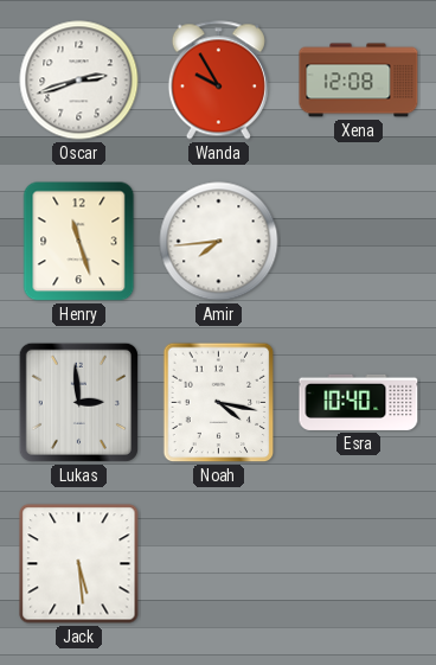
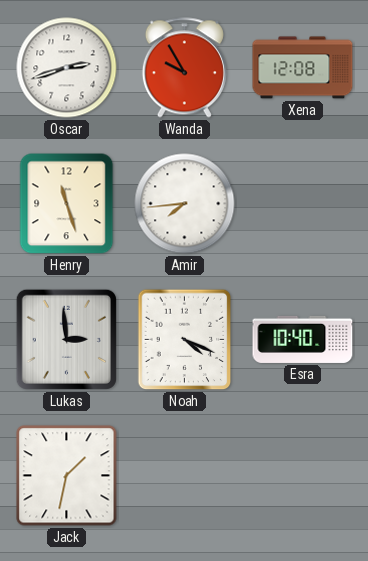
Noah: 4:17 -> 4:19
Jack: 5:29 -> 1:32
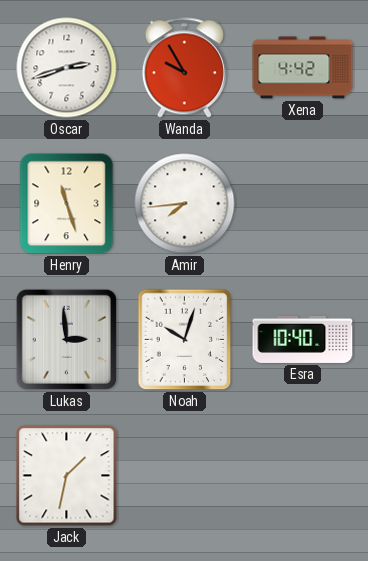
Xena: 12:08 -> 4:42
Noah: 4:19 -> 10:03
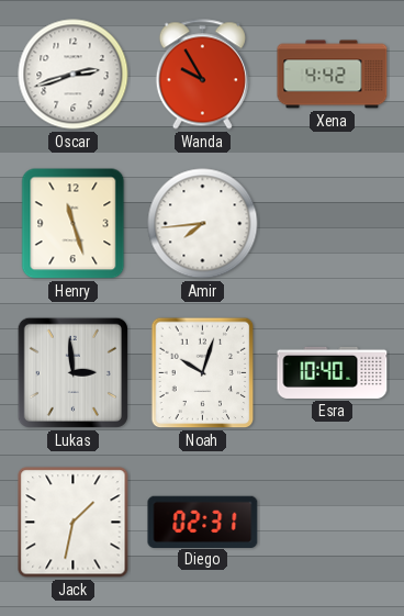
Diego: none -> 02:31
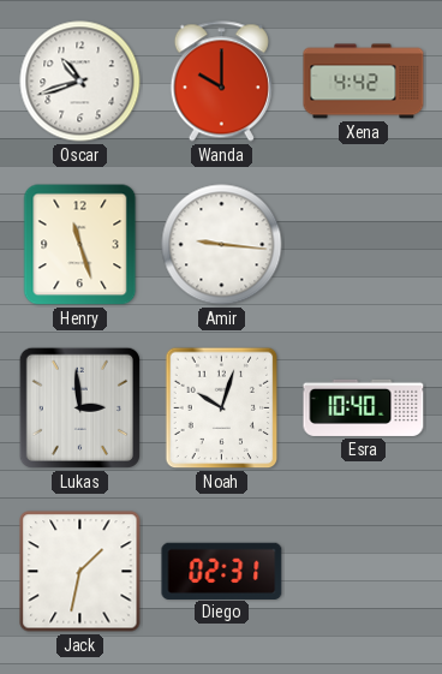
Oscar: 2:42 -> 10:42
Wanda: 9:55 -> 10:00
Amir: 7:44 -> 9:16
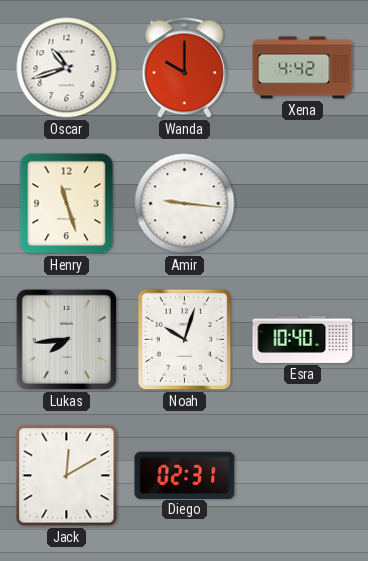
Lukas: 2:59 -> 7:44
Jack: 1:32 -> 12:10
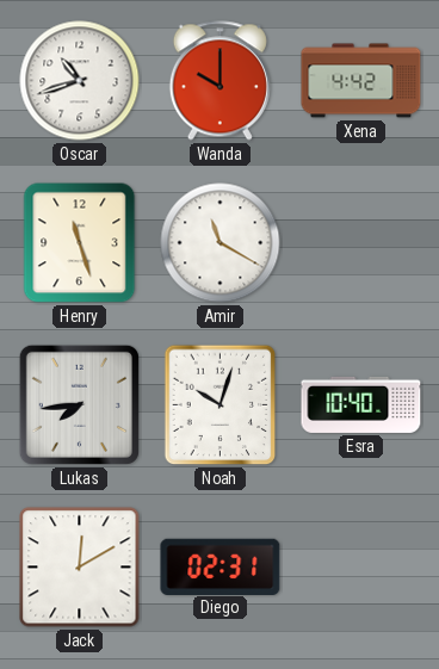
Amir: 9:16 -> 11:20
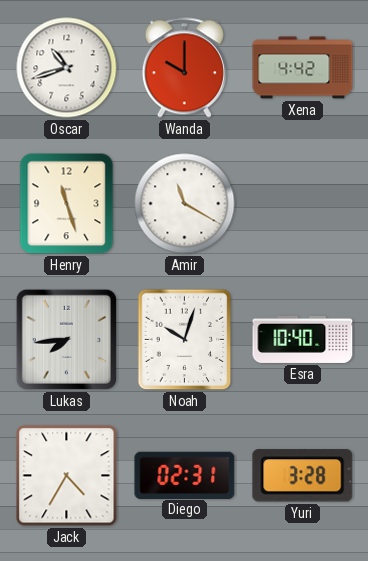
Jack: 12:10 -> 4:35
Yuri: none -> 3:28
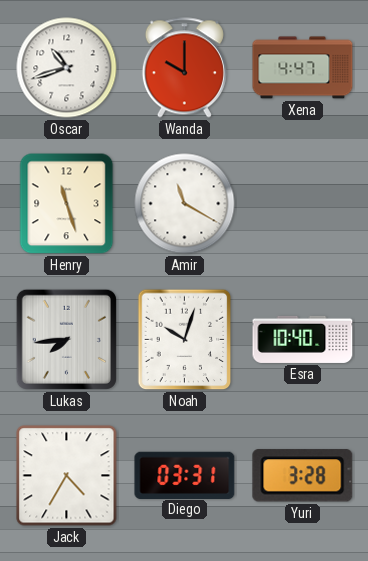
Xena: 4:42 -> 4:47
Diego: 02:31 -> 03:31
